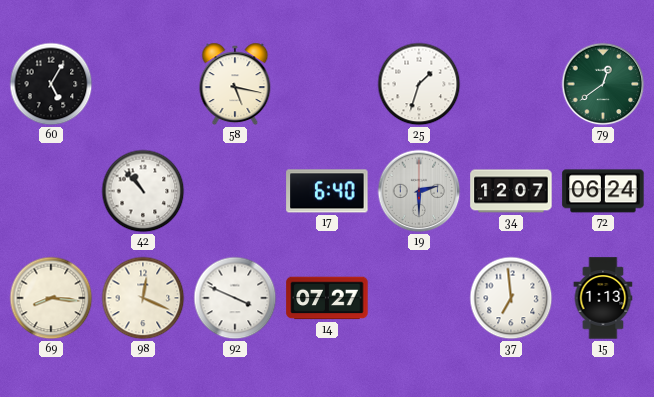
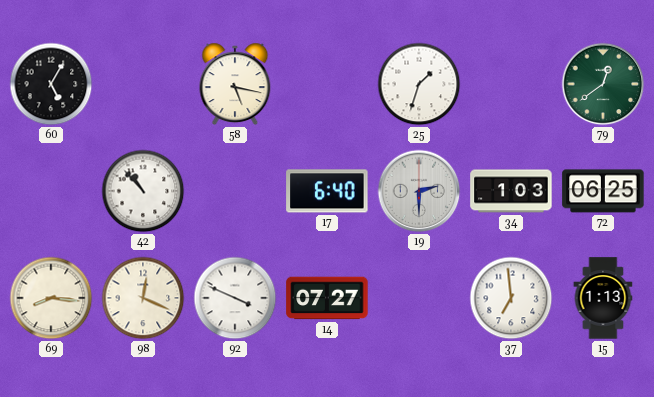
34: 12:07 -> 1:03
72: 06:24 -> 06:25
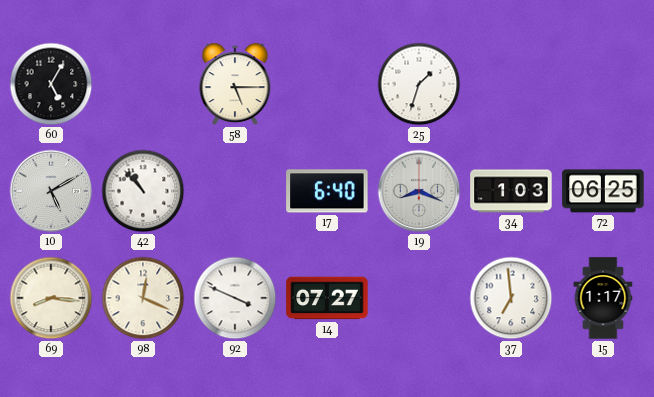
58: 5:17 -> 5:15
79: 12:39 -> none
10: none -> 5:10
19: 2:30 -> 8:19
15: 1:13 -> 1:17
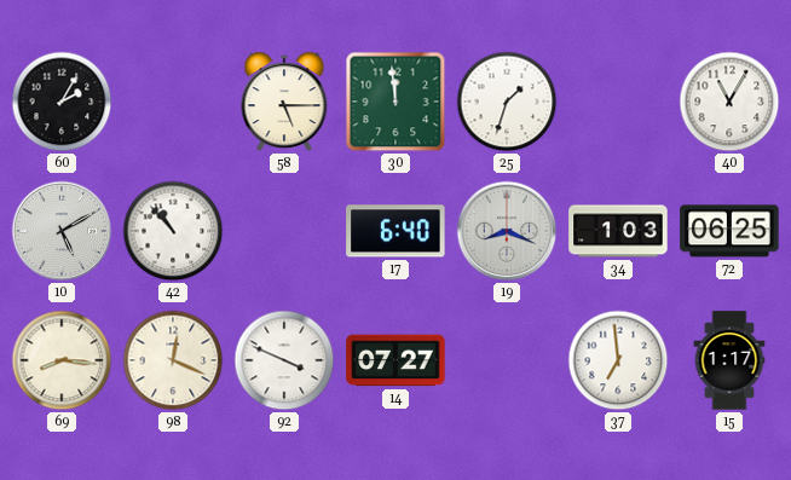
60: 5:05 -> 2:05
30: none -> 11:59
40: none -> 11:05
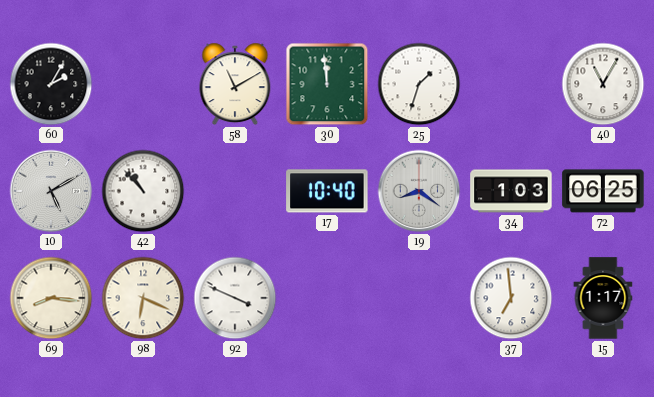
58: 5:15 -> 11:10
17: 6:40 -> 10:40
19: 8:19 -> 8:21
98: 12:19 -> 6:19
14: 07:27 -> none
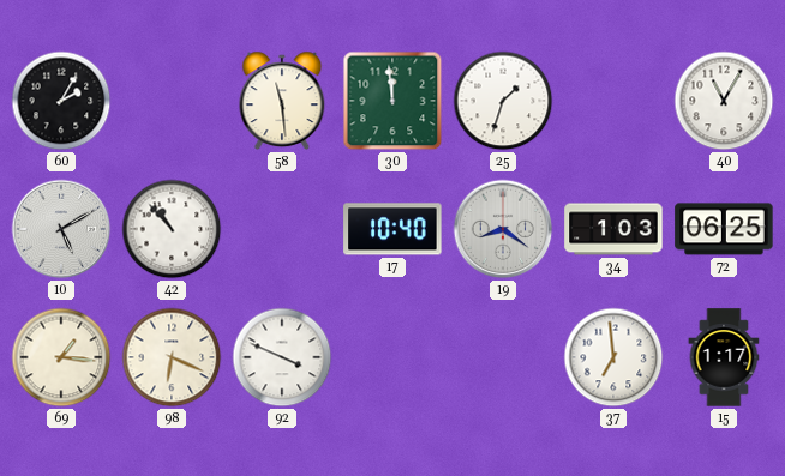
58: 11:10 -> 11:29
69: 8:16 -> 1:16
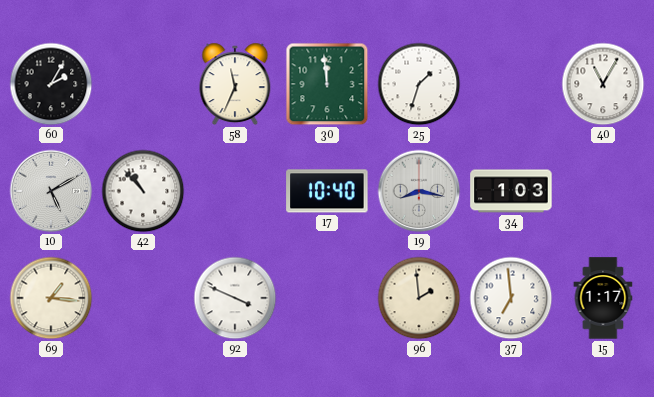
58: 11:29 -> 11:34
19: 8:21 -> 8:17
72: 06:25 -> none
98: 6:19 -> none
96: none -> 1:59
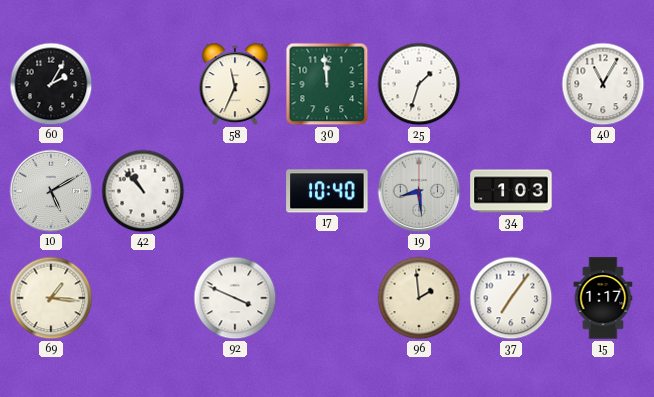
19: 8:17 -> 8:29
37: 6:59 -> 7:06
